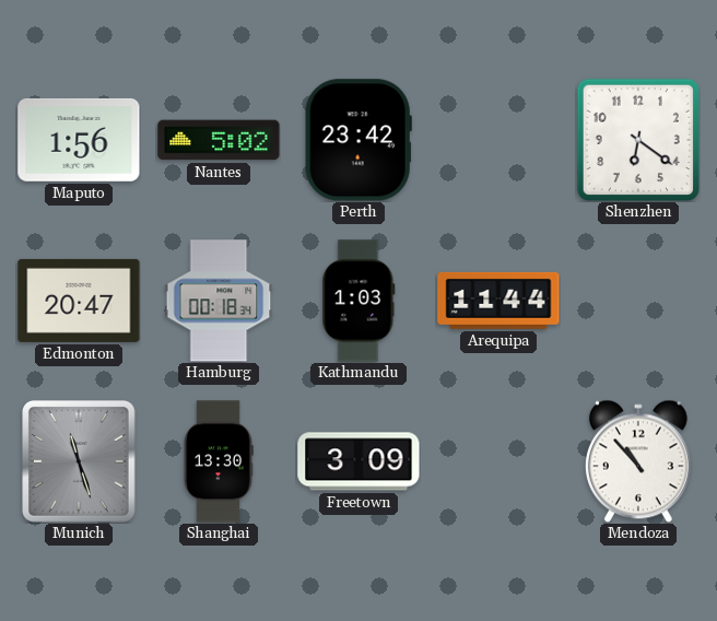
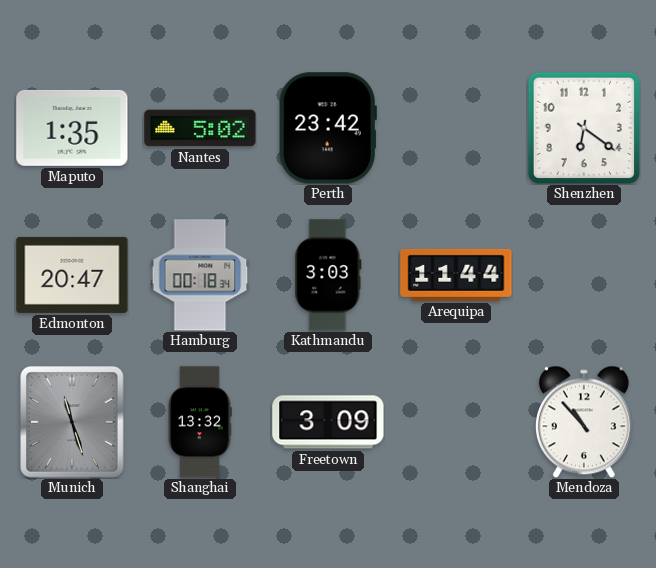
Maputo: 1:56 -> 1:35
Kathmandu: 1:03 -> 3:03
Shanghai: 13:30 -> 13:32
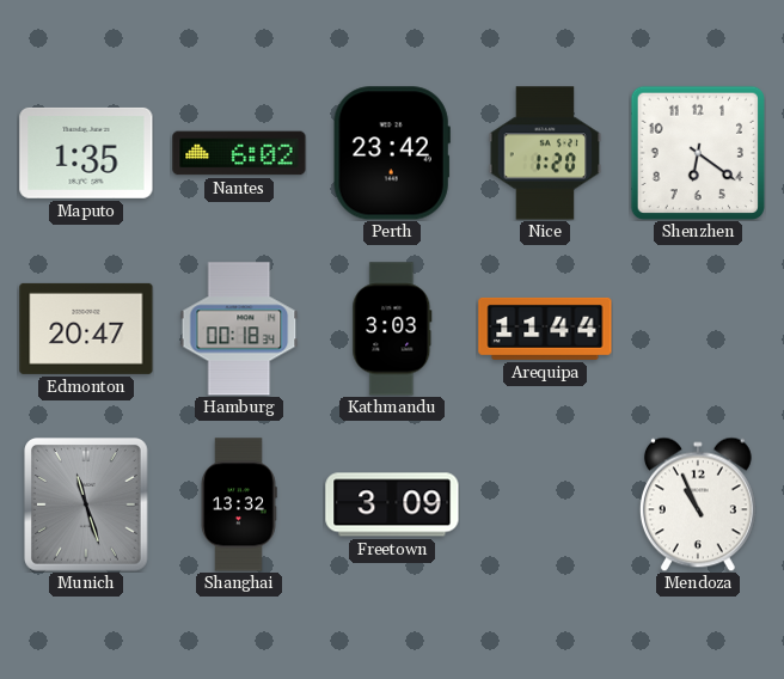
Nantes: 5:02 -> 6:02
Nice: none -> 1:20
Mendoza: 10:53 -> 10:56
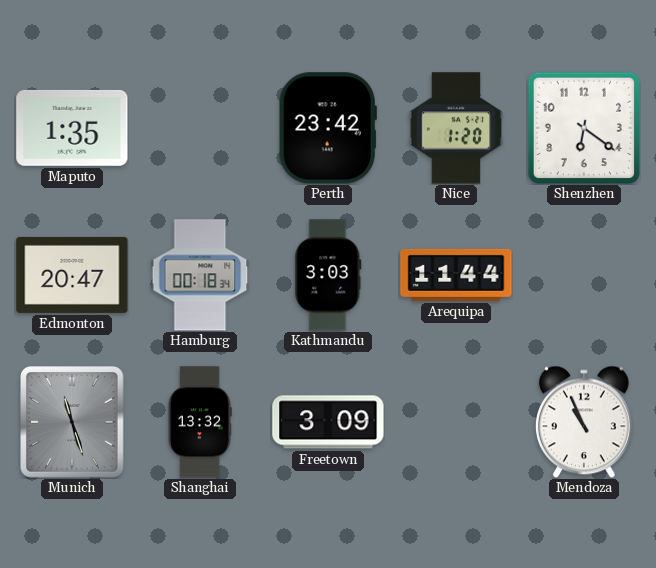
Nantes: 6:02 -> none
